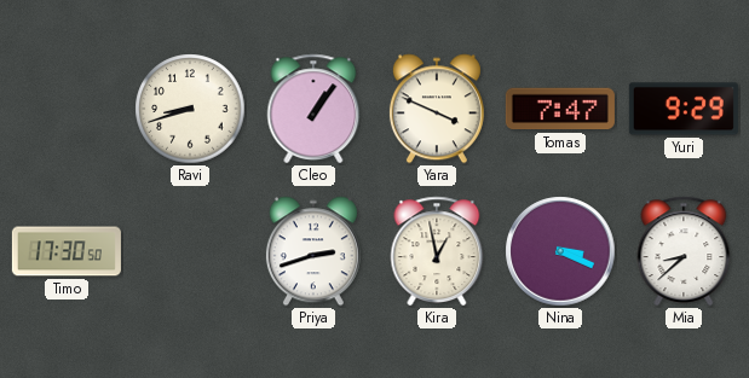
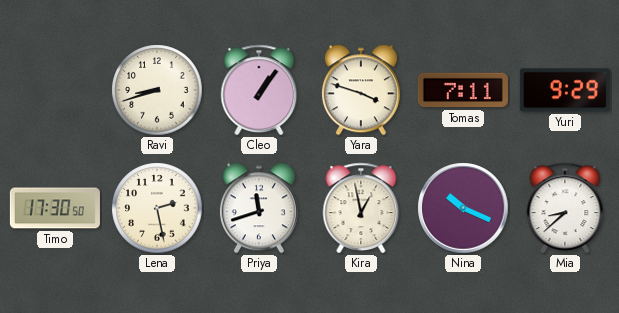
Yara: 3:49 -> 3:48
Tomas: 7:47 -> 7:11
Lena: none -> 2:28
Priya: 2:42 -> 11:42
Nina: 3:19 -> 10:19
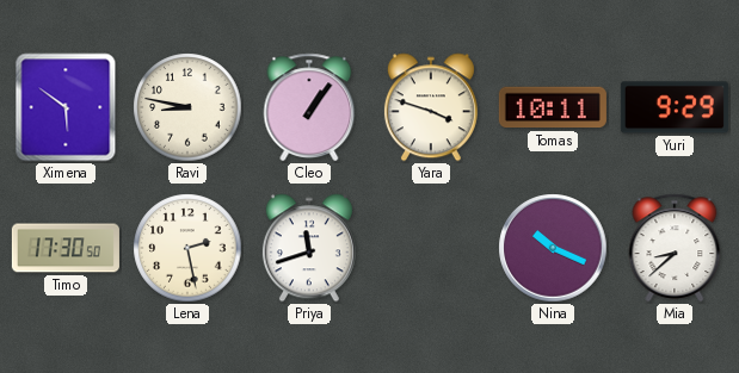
Ximena: none -> 5:51
Ravi: 8:42 -> 8:47
Tomas: 7:11 -> 10:11
Kira: 12:58 -> none
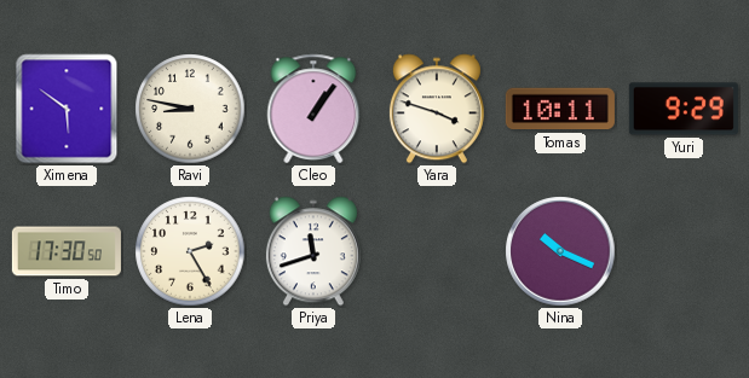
Lena: 2:28 -> 2:25
Mia: 8:38 -> none
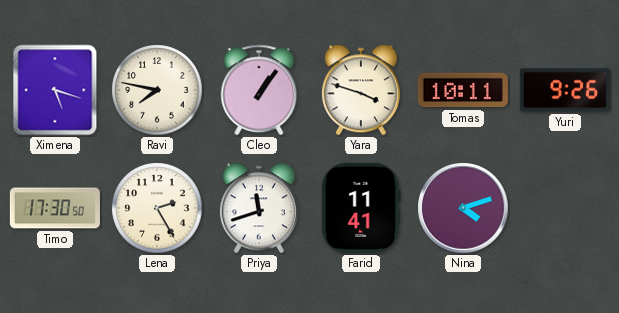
Ximena: 5:51 -> 5:18
Ravi: 8:47 -> 7:47
Yuri: 9:29 -> 9:26
Farid: none -> 11:41
Nina: 10:19 -> 4:12
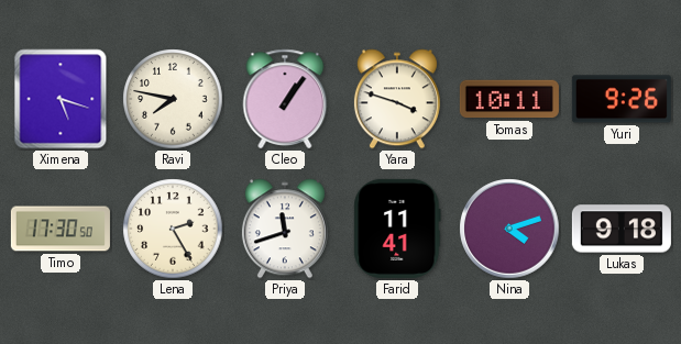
Lukas: none -> 9:18
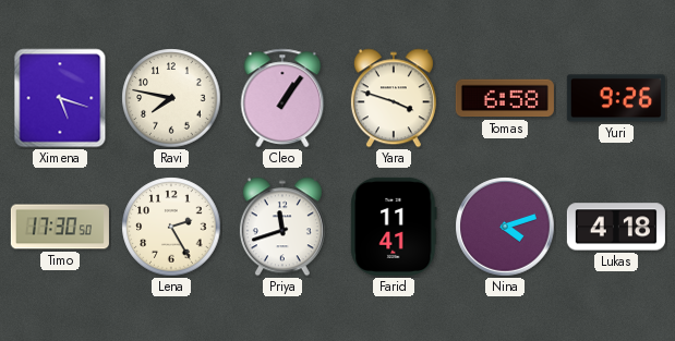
Tomas: 10:11 -> 6:58
Lukas: 9:18 -> 4:18
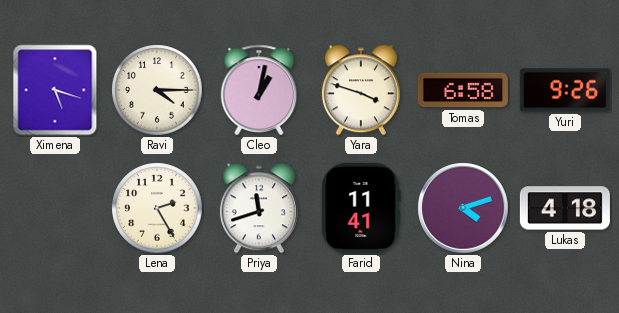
Ravi: 7:47 -> 4:15
Cleo: 1:06 -> 1:02
Timo: 17:30 -> none
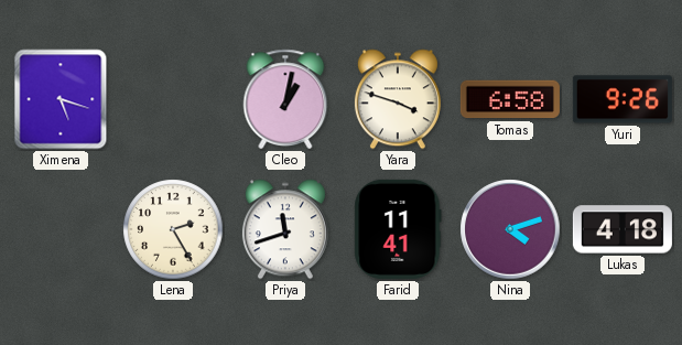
Ravi: 4:15 -> none
